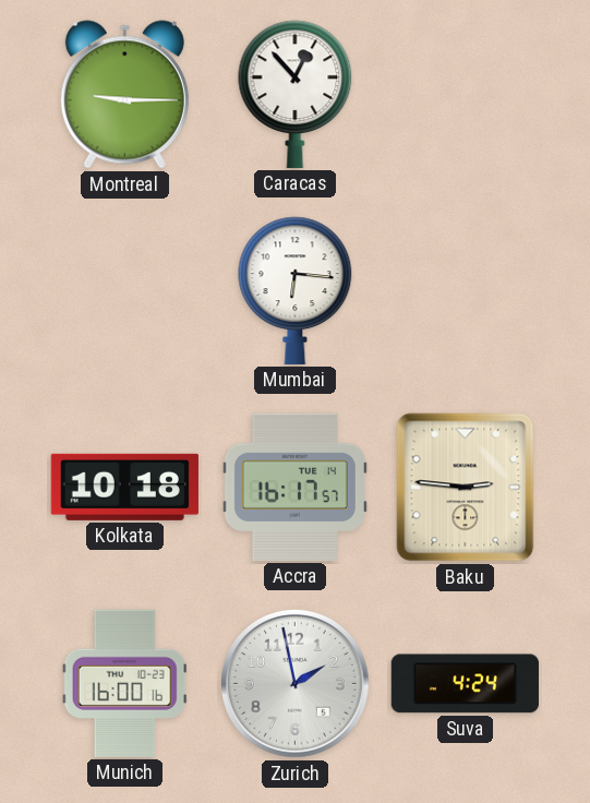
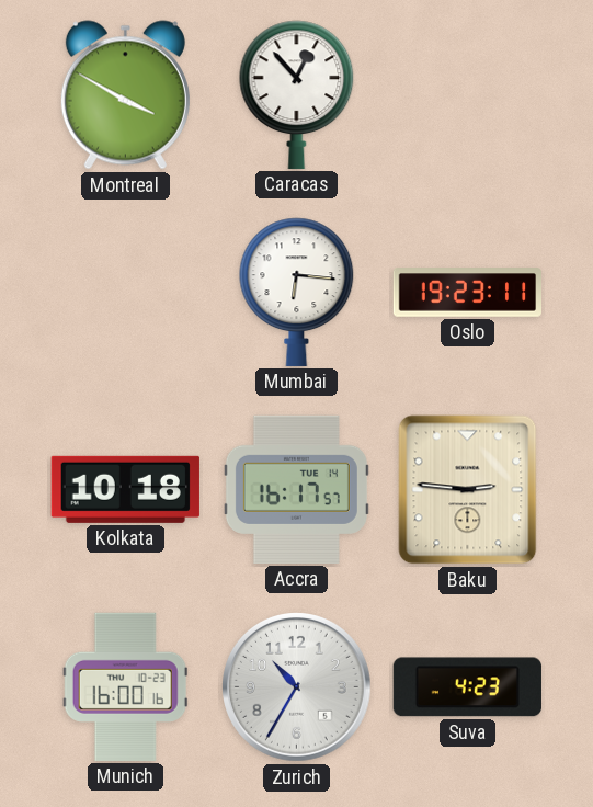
Montreal: 9:15 -> 3:50
Oslo: none -> 19:23
Zurich: 1:58 -> 10:35
Suva: 4:24 -> 4:23
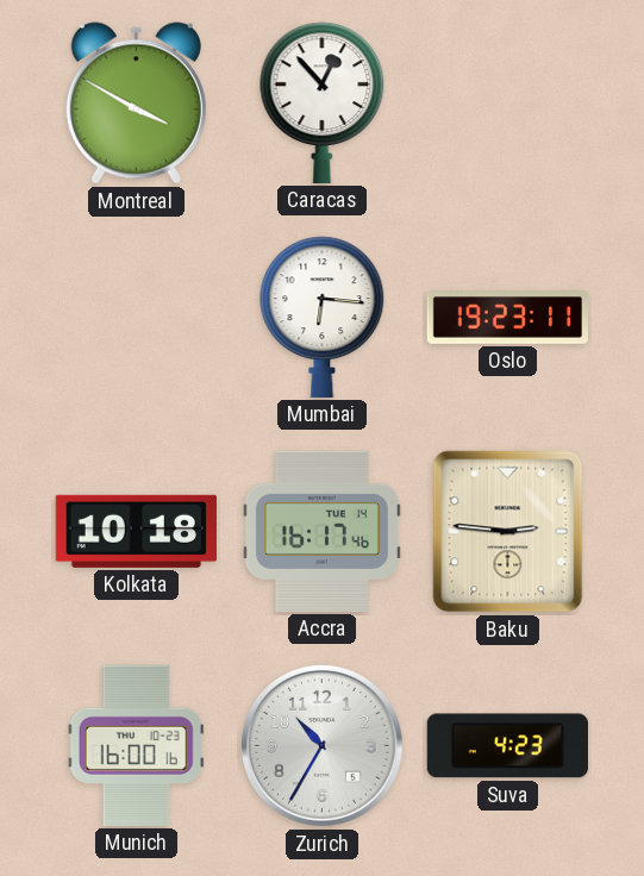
Accra: 16:17:57 -> 16:17:46
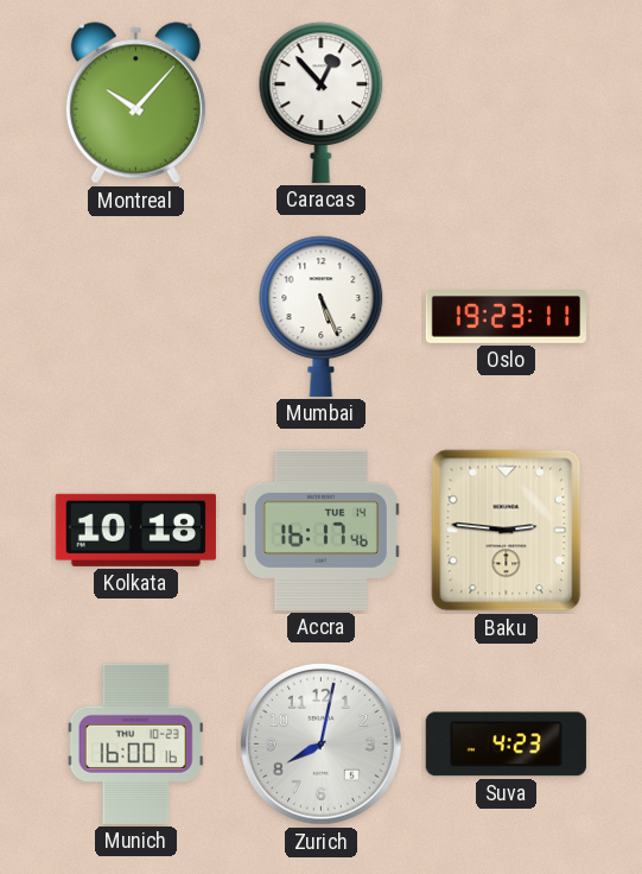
Montreal: 3:50 -> 10:07
Mumbai: 6:16 -> 5:26
Zurich: 10:35 -> 8:02
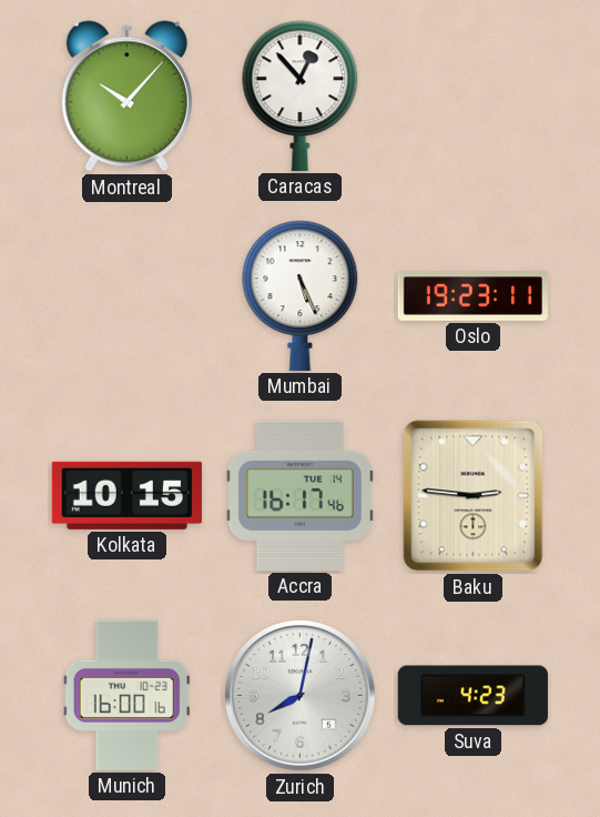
Kolkata: 10:18 -> 10:15
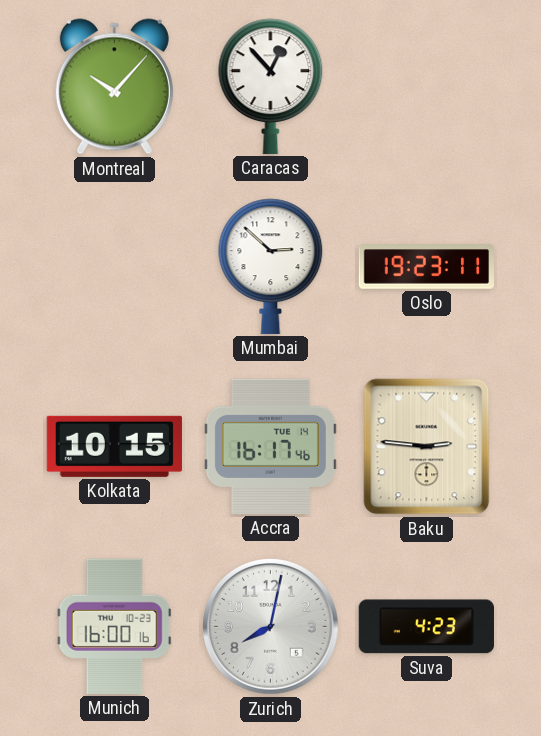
Mumbai: 5:26 -> 2:52
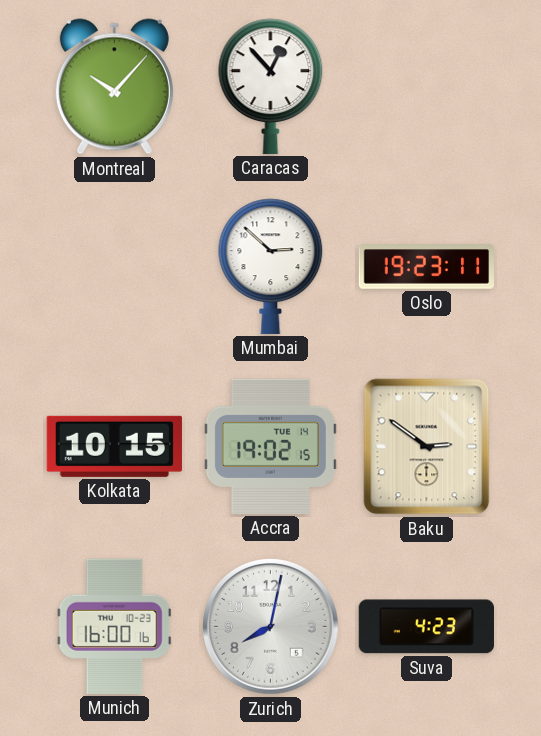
Accra: 16:17 -> 19:02
Baku: 2:46 -> 2:51
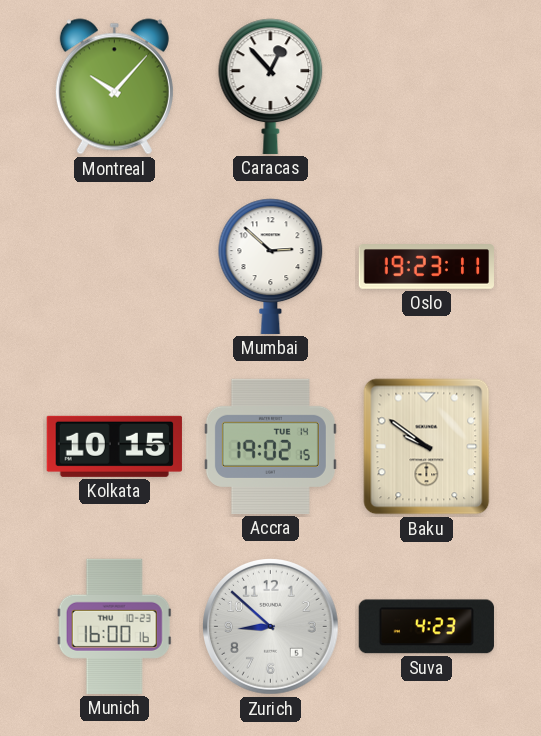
Baku: 2:51 -> 9:51
Zurich: 8:02 -> 8:52
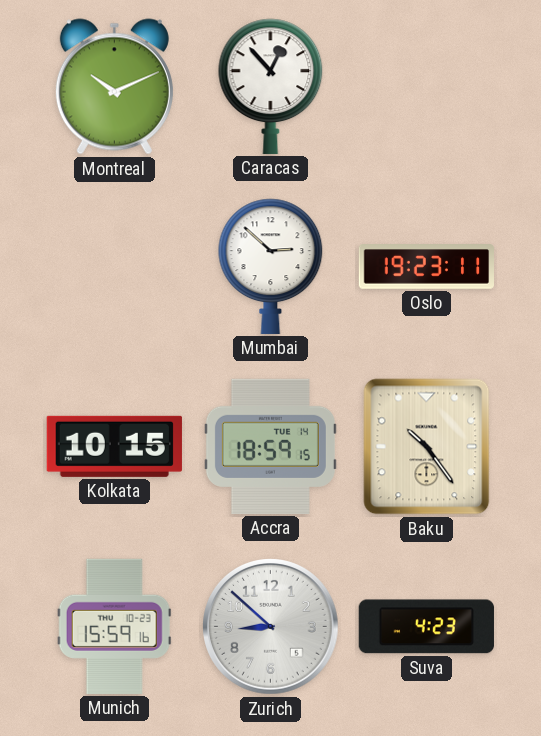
Montreal: 10:07 -> 10:11
Accra: 19:02 -> 18:59
Baku: 9:51 -> 10:24
Munich: 16:00 -> 15:59
